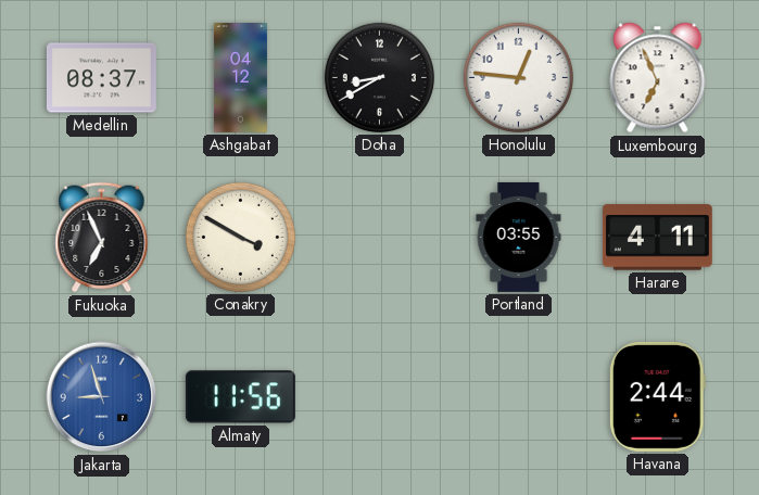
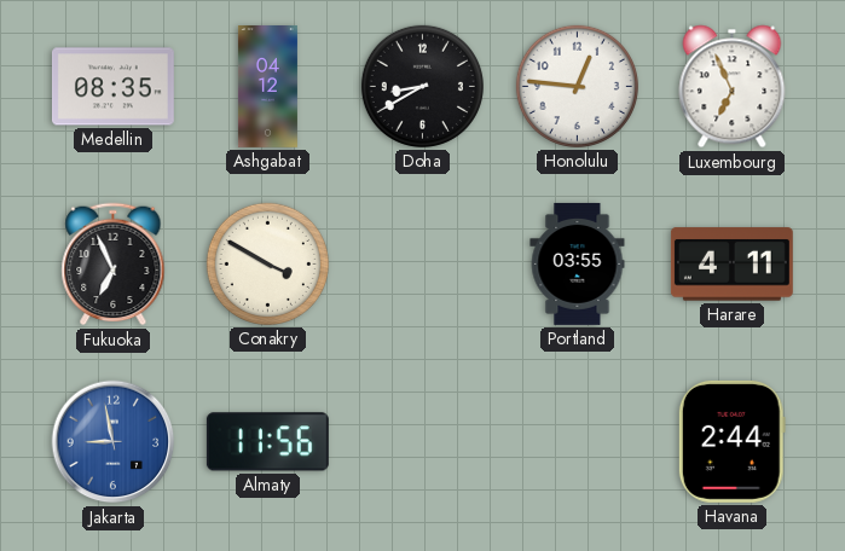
Medellin: 08:37 -> 08:35
Jakarta: 8:57 -> 8:58
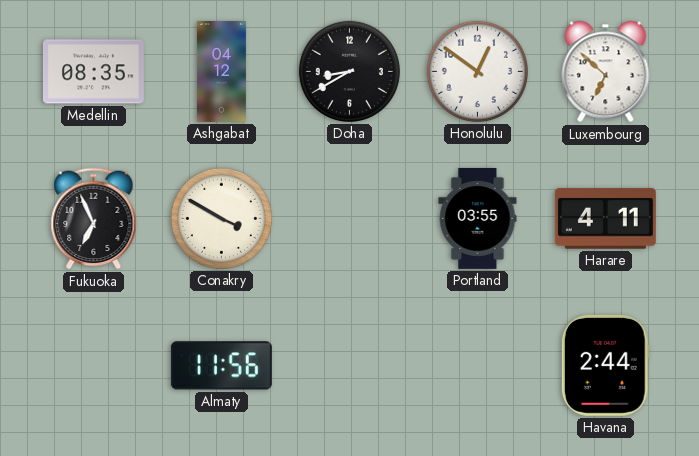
Honolulu: 12:46 -> 12:51
Luxembourg: 6:56 -> 6:52
Jakarta: 8:58 -> none
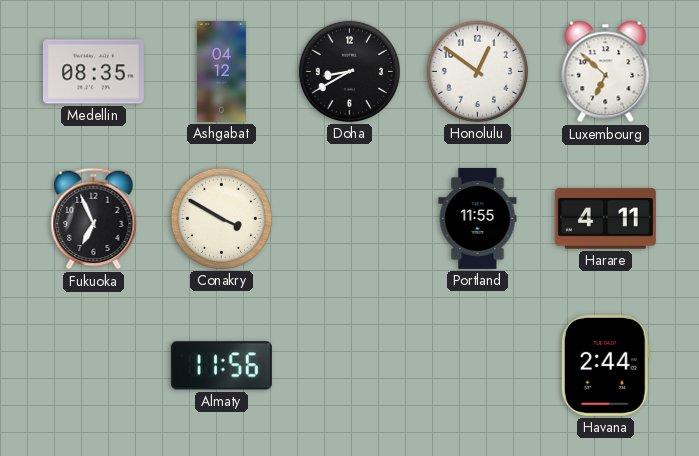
Portland: 03:55 -> 11:55
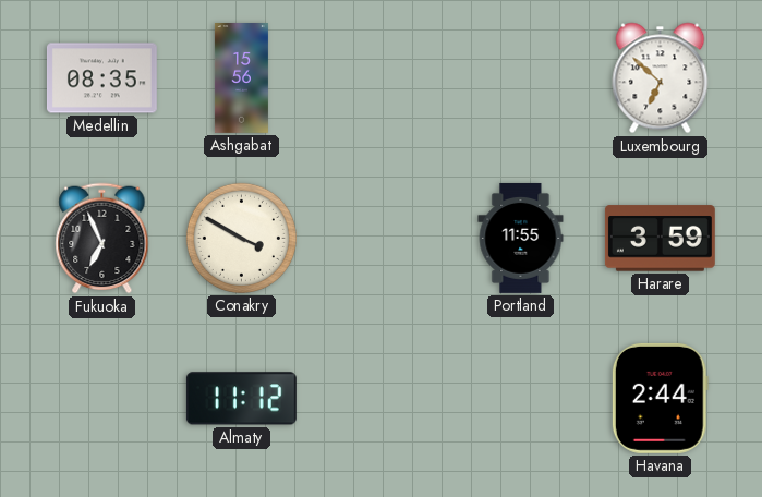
Ashgabat: 04:12 -> 15:56
Doha: 8:40 -> none
Honolulu: 12:51 -> none
Harare: 4:11 -> 3:59
Almaty: 11:56 -> 11:12
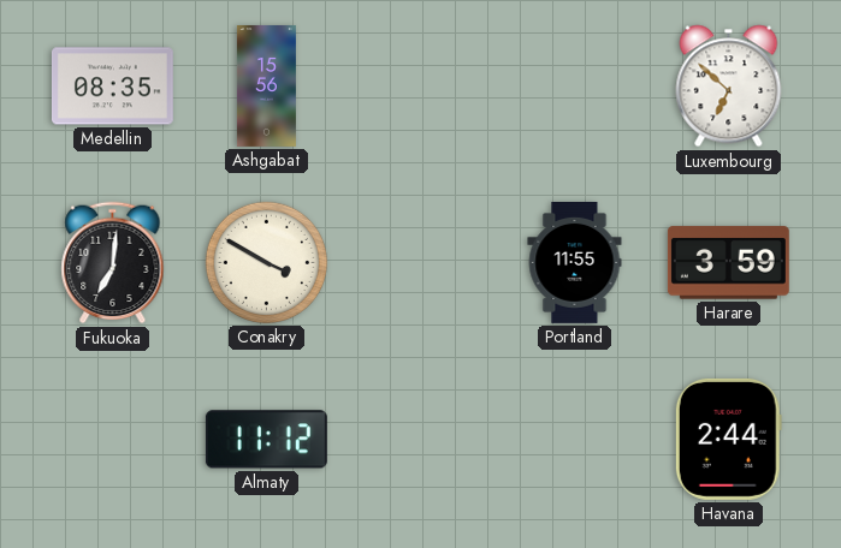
Fukuoka: 6:56 -> 7:01
